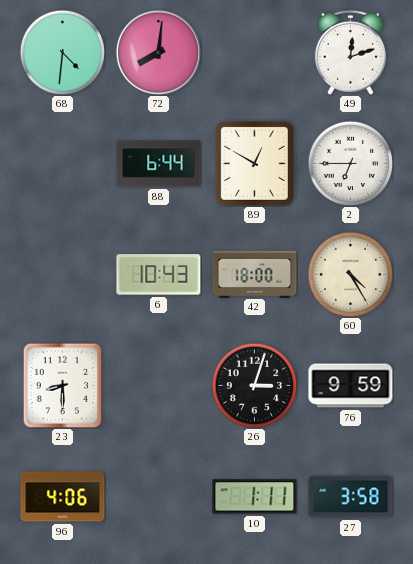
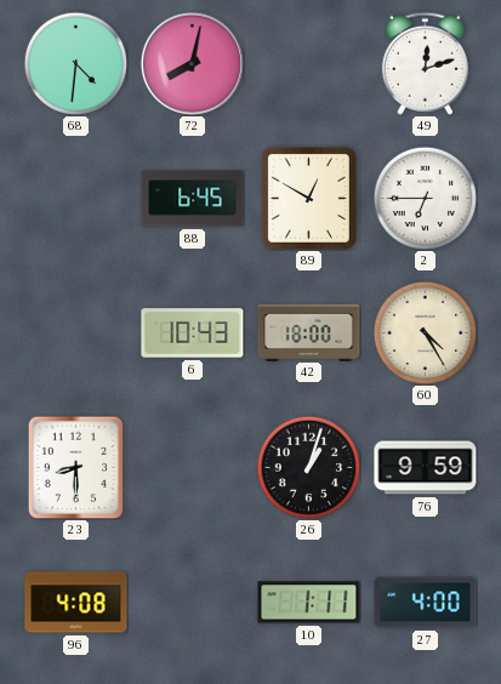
72: 8:01 -> 8:02
88: 6:44 -> 6:45
26: 3:03 -> 1:03
96: 4:06 -> 4:08
27: 3:58 -> 4:00
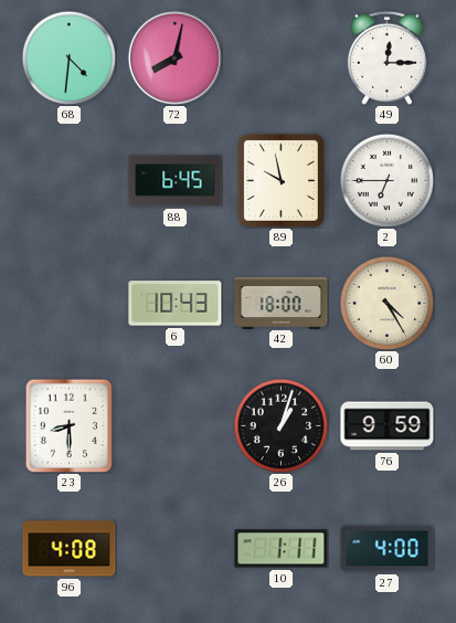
49: 12:12 -> 12:15
89: 12:50 -> 9:58
